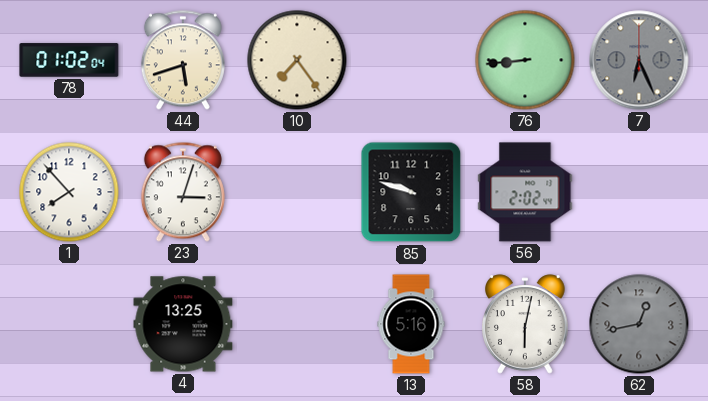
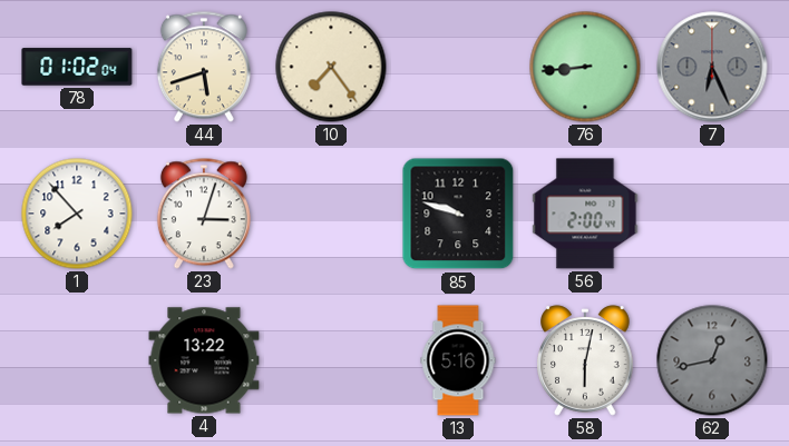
56: 2:02 -> 2:00
4: 13:25 -> 13:22
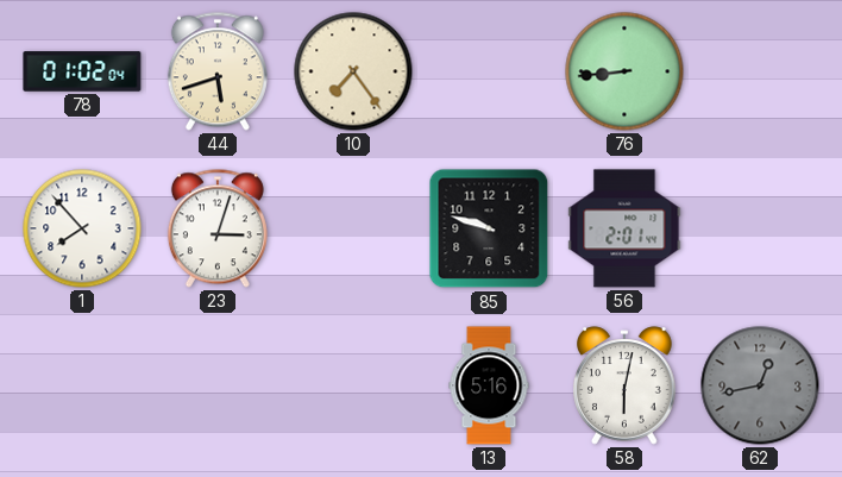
7: 6:26 -> none
56: 2:00 -> 2:01
4: 13:22 -> none
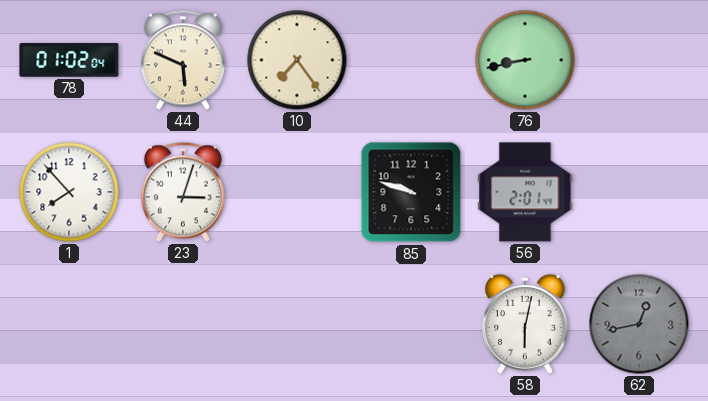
44: 5:42 -> 5:49
76: 8:44 -> 8:43
13: 5:16 -> none
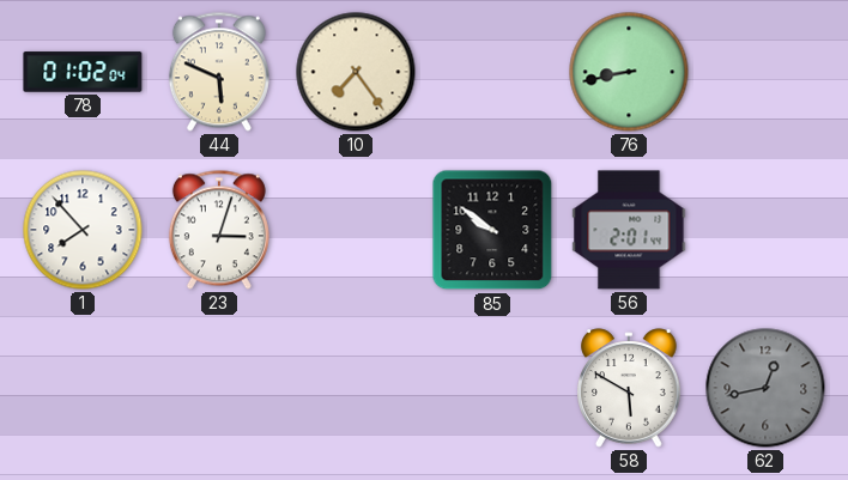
85: 9:48 -> 9:51
58: 6:02 -> 5:50
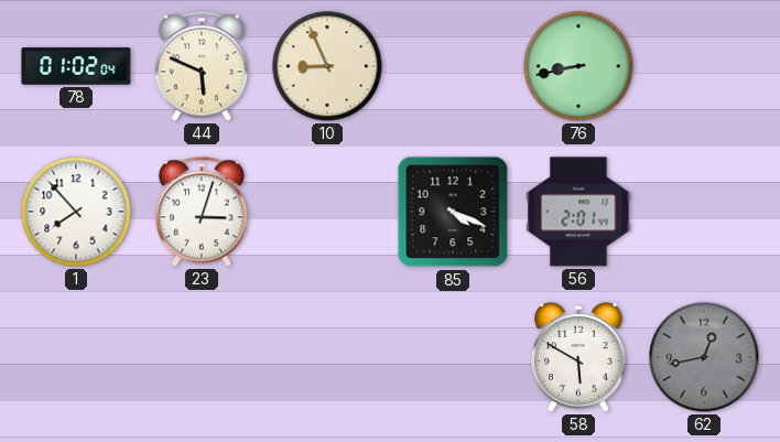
10: 7:24 -> 8:56
85: 9:51 -> 4:19
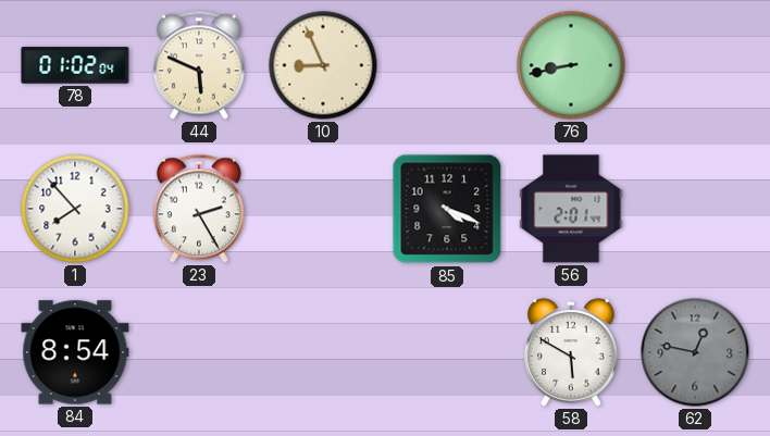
23: 3:03 -> 2:25
84: none -> 8:54
62: 12:43 -> 12:47
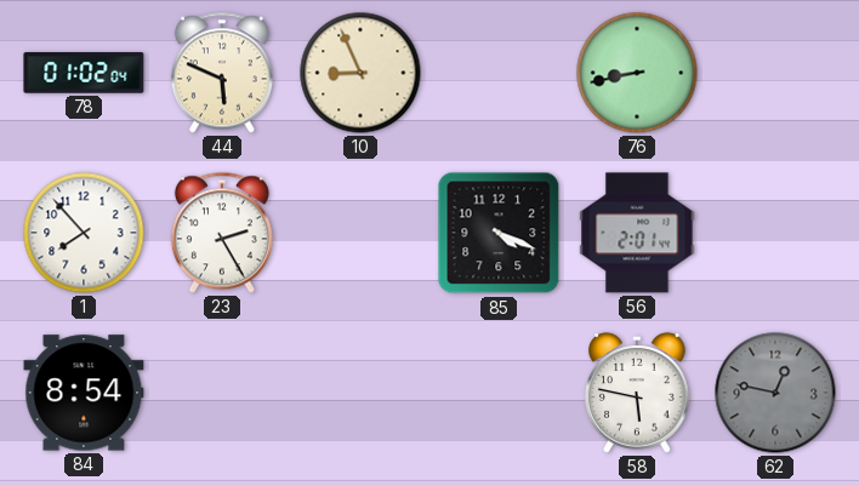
58: 5:50 -> 5:47
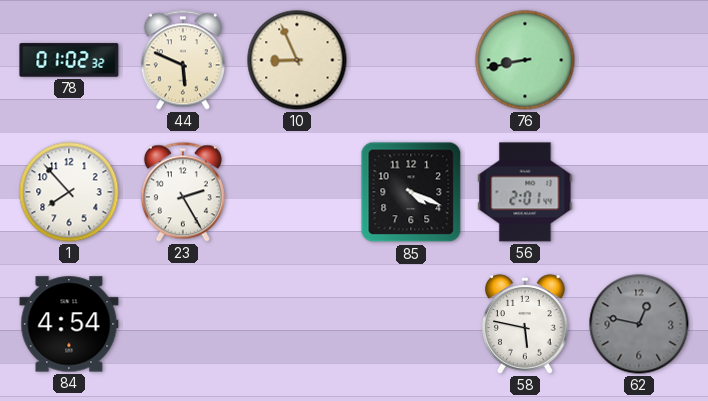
78: 01:02:04 -> 01:02:32
84: 8:54 -> 4:54
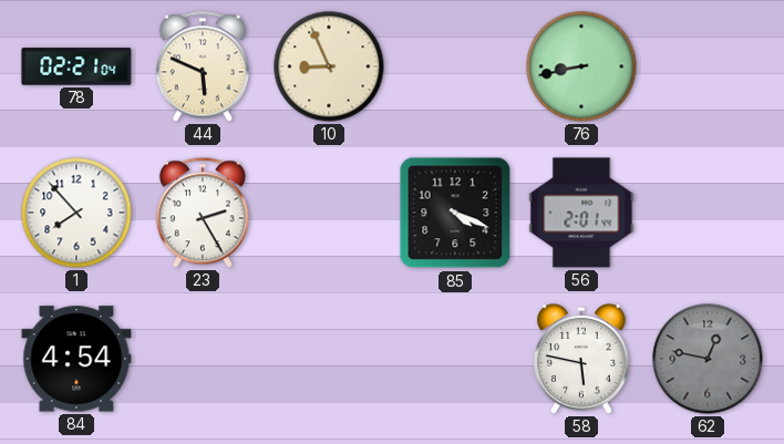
78: 01:02 -> 02:21
